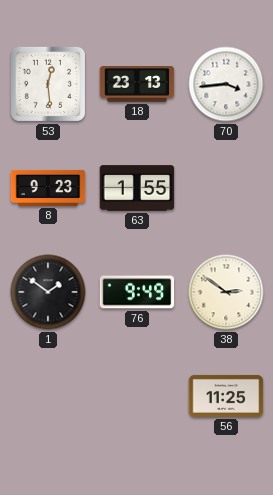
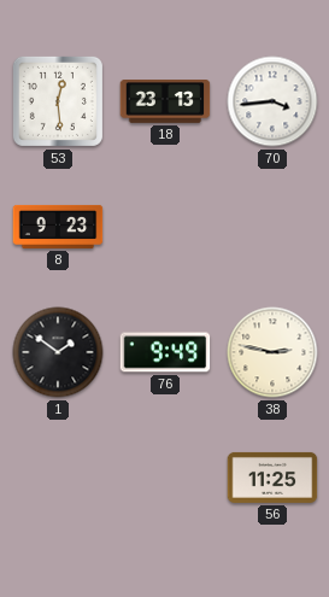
63: 1:55 -> none
38: 2:51 -> 2:47
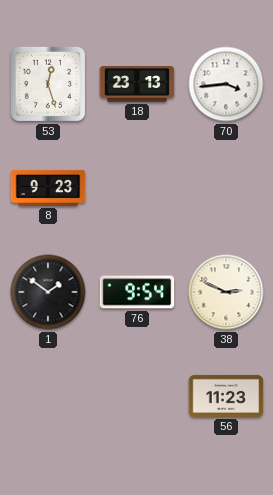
53: 12:29 -> 12:27
76: 9:49 -> 9:54
38: 2:47 -> 2:49
56: 11:25 -> 11:23
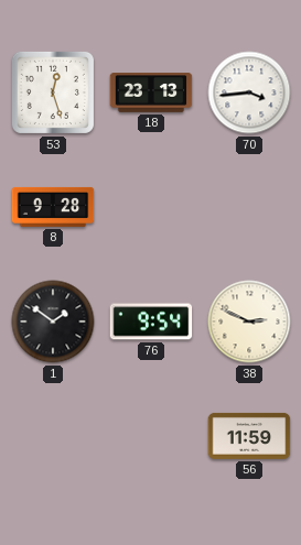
8: 9:23 -> 9:28
56: 11:23 -> 11:59
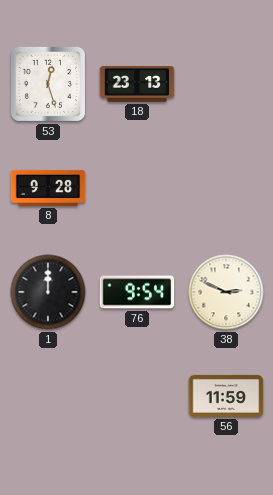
70: 3:44 -> none
1: 1:51 -> 12:00
